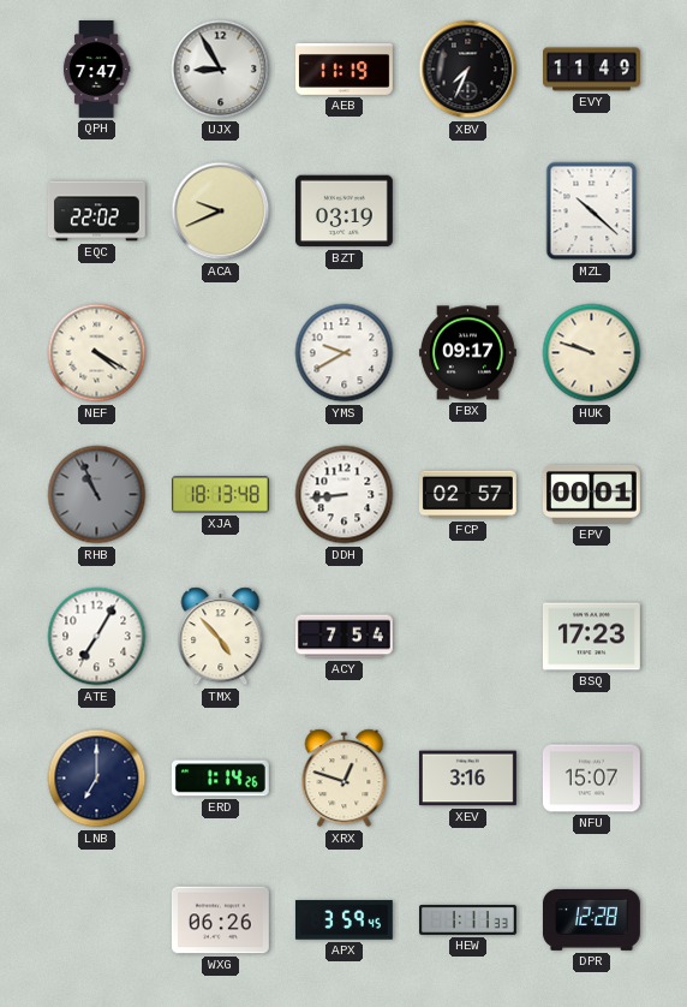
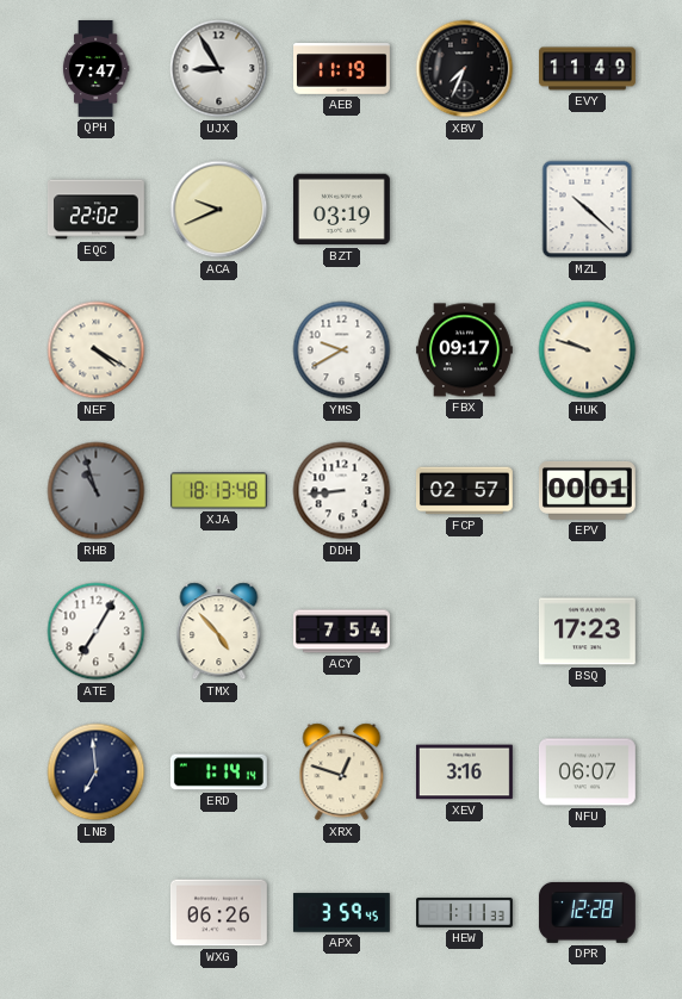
RHB: 10:56 -> 10:57
LNB: 7:00 -> 6:59
ERD: 1:14:26 -> 1:14:14
NFU: 15:07 -> 06:07
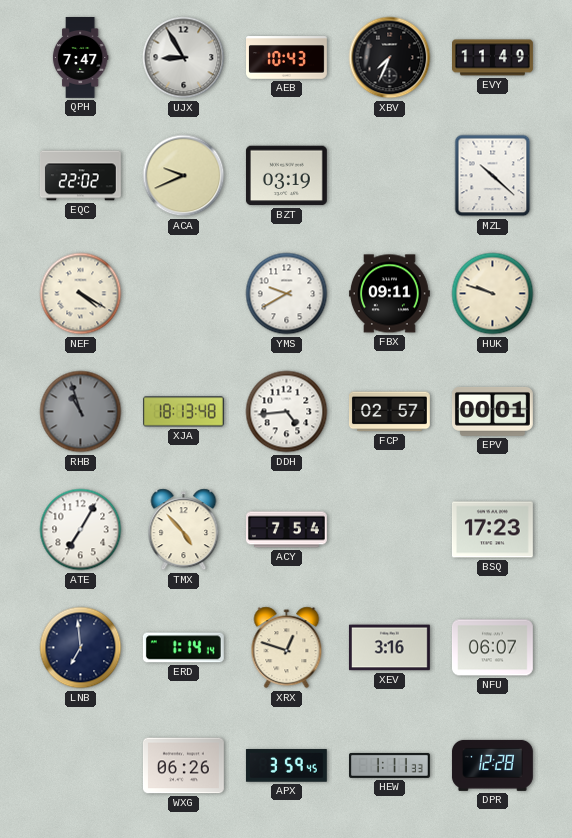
AEB: 11:19 -> 10:43
FBX: 09:17 -> 09:11
DDH: 8:44 -> 4:44
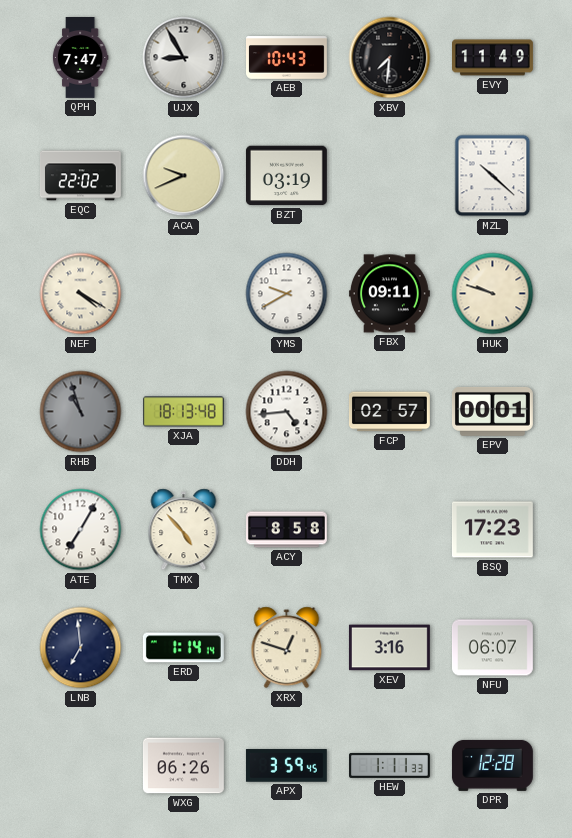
XBV: 7:34 -> 7:31
ACY: 7:54 -> 8:58
